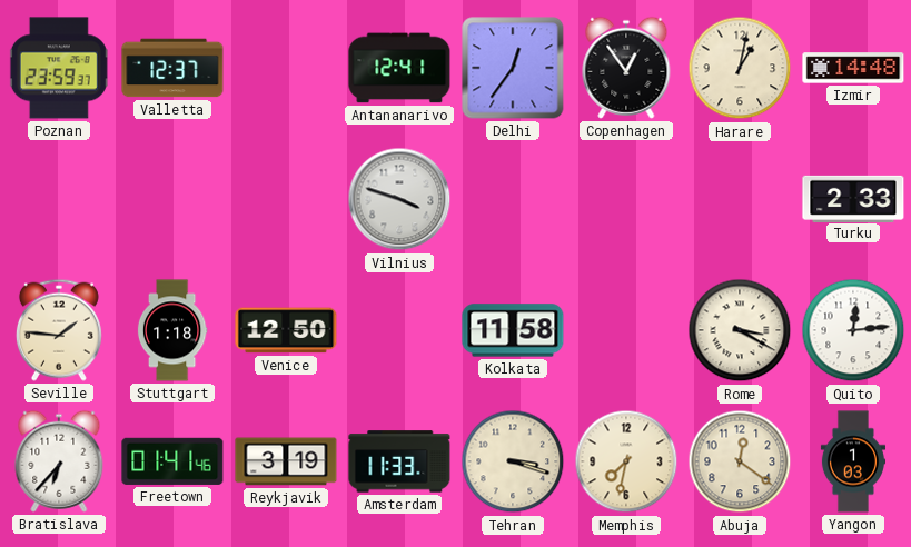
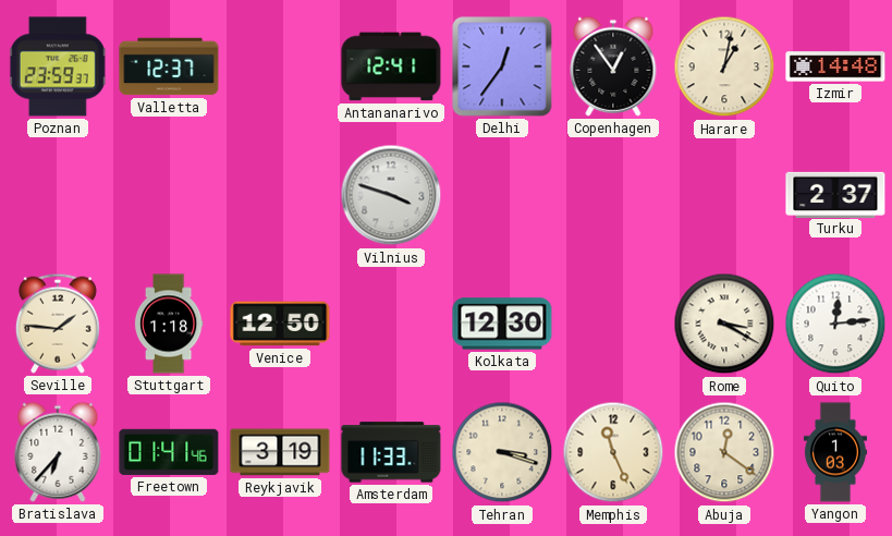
Turku: 2:33 -> 2:37
Kolkata: 11:58 -> 12:30
Memphis: 7:32 -> 11:26
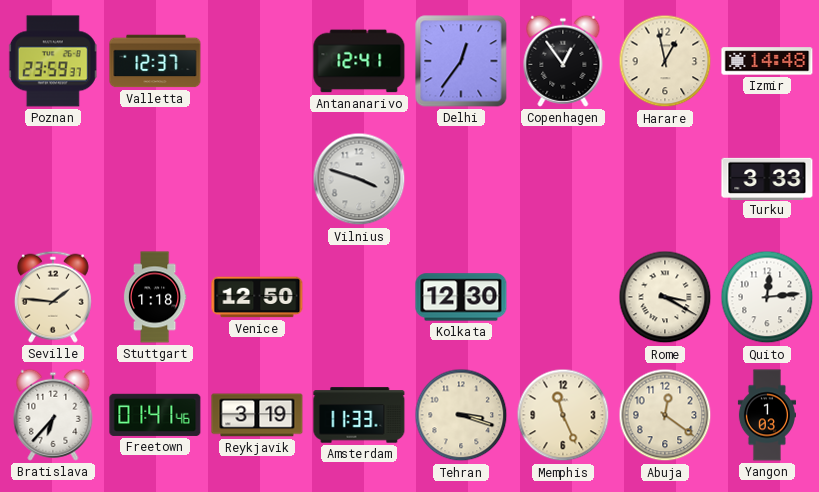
Harare: 1:02 -> 12:58
Turku: 2:37 -> 3:33
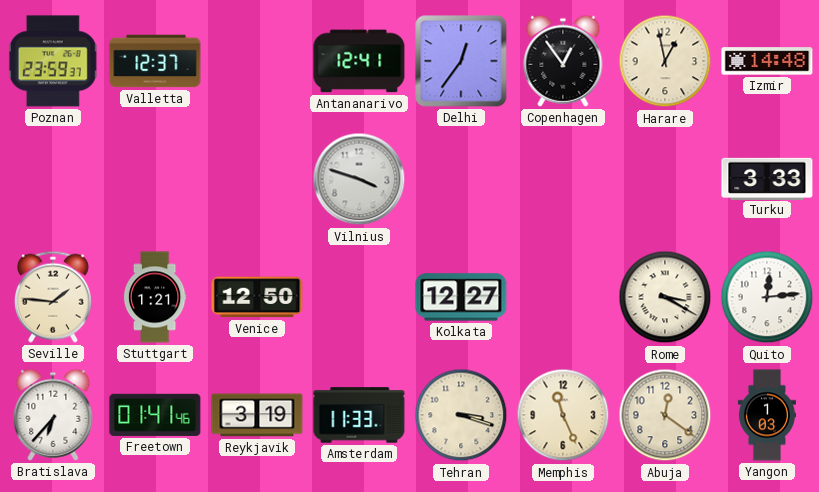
Stuttgart: 1:18 -> 1:21
Kolkata: 12:30 -> 12:27
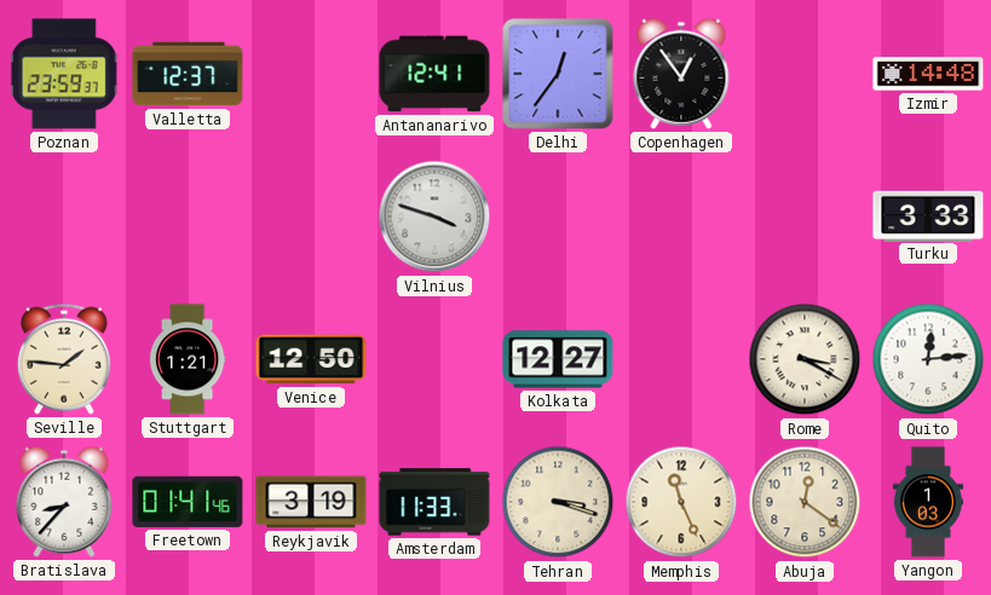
Harare: 12:58 -> none
Bratislava: 6:37 -> 8:37
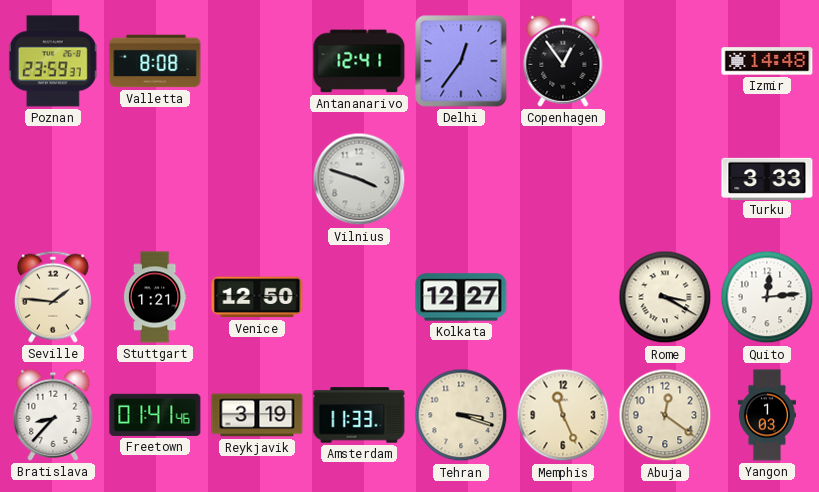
Valletta: 12:37 -> 8:08
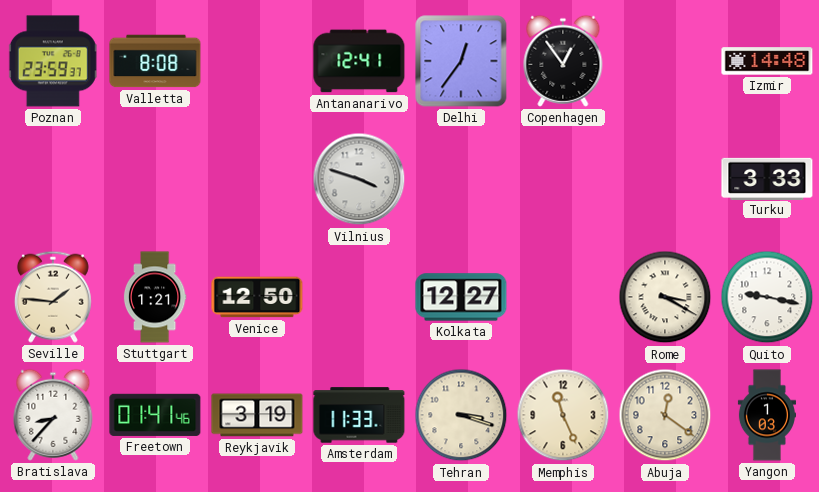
Quito: 12:14 -> 9:17
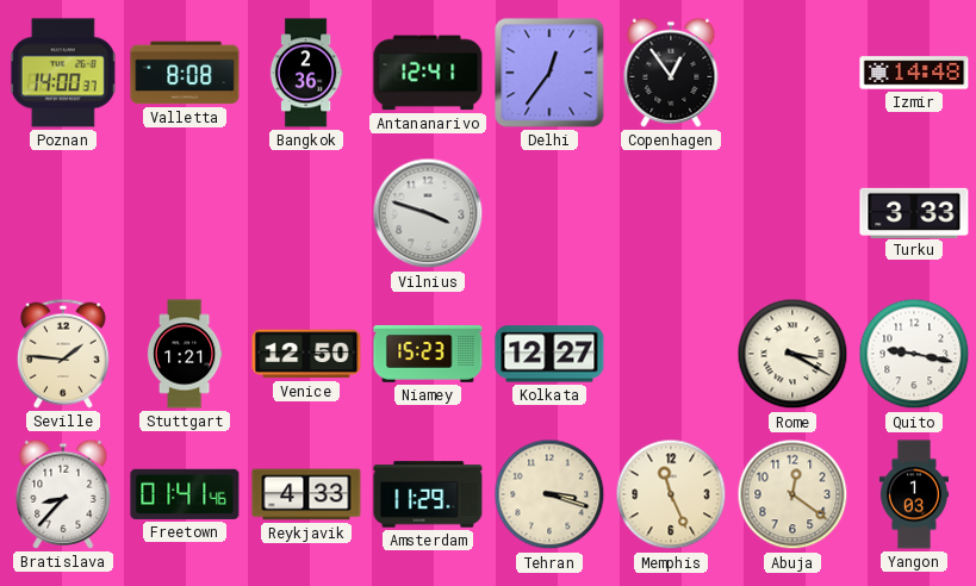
Poznan: 23:59 -> 14:00
Bangkok: none -> 2:36
Niamey: none -> 15:23
Reykjavik: 3:19 -> 4:33
Amsterdam: 11:33 -> 11:29
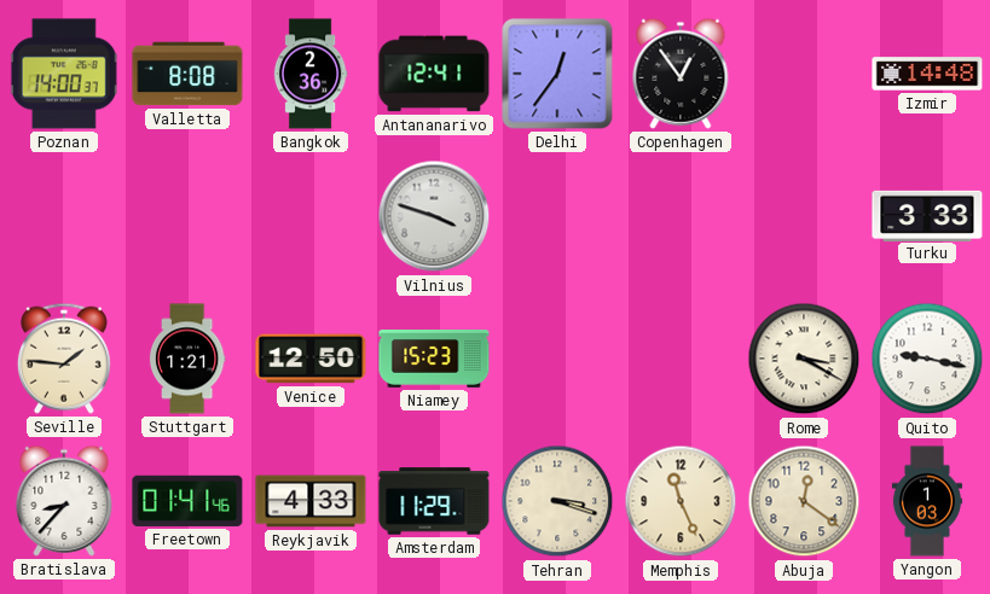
Kolkata: 12:27 -> none
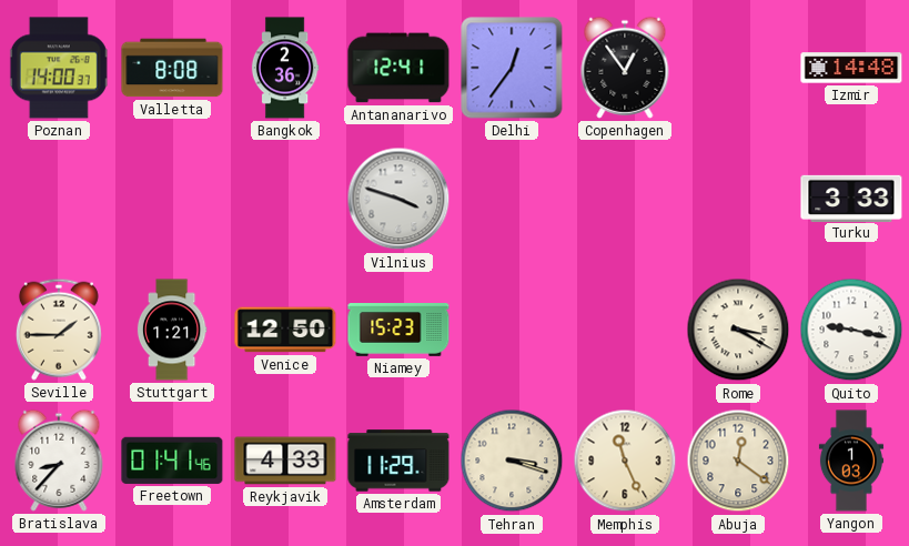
Seville: 1:46 -> 1:45
